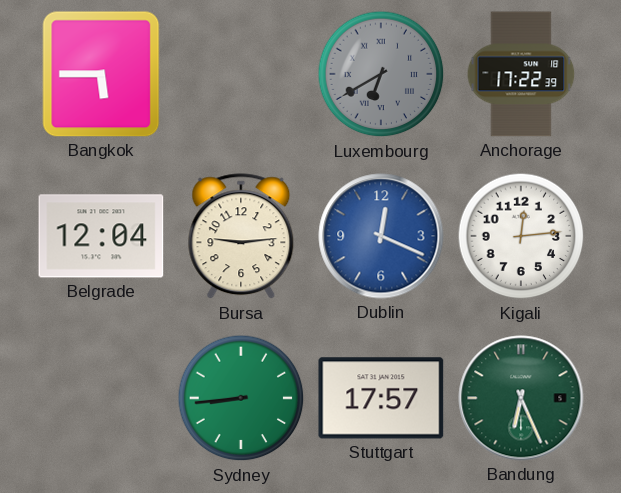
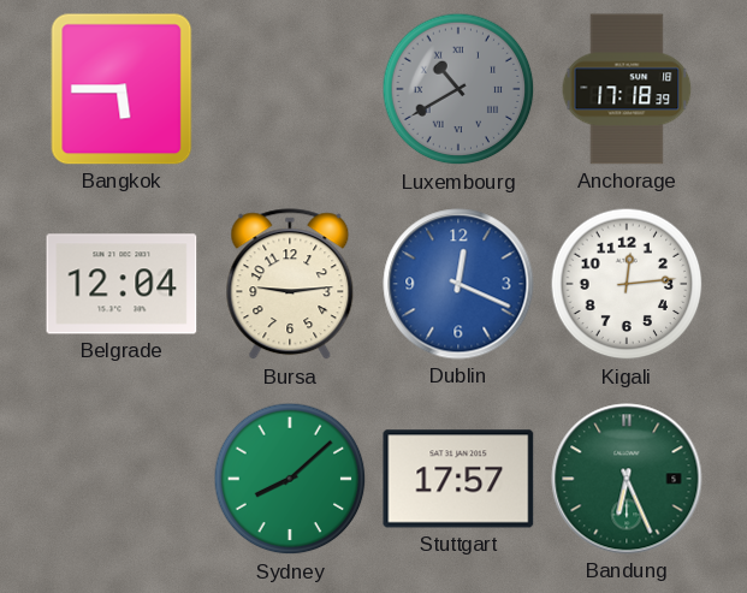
Luxembourg: 6:40 -> 10:40
Anchorage: 17:22 -> 17:18
Sydney: 8:44 -> 8:08
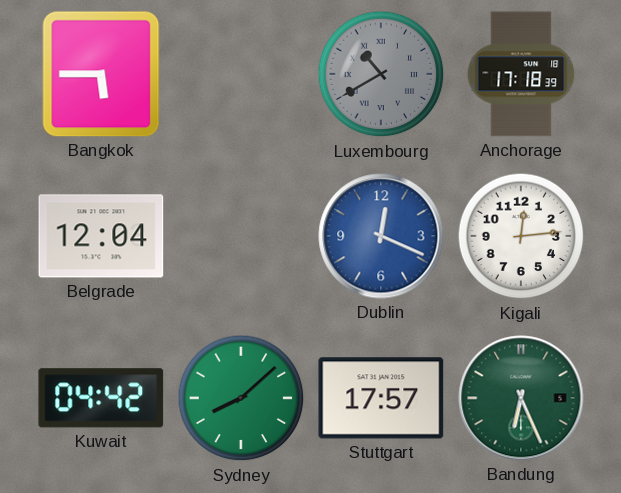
Bursa: 9:14 -> none
Kuwait: none -> 04:42
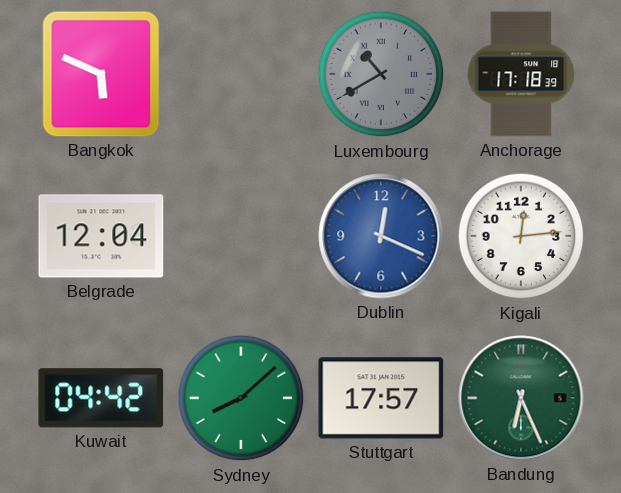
Bangkok: 5:45 -> 5:49
